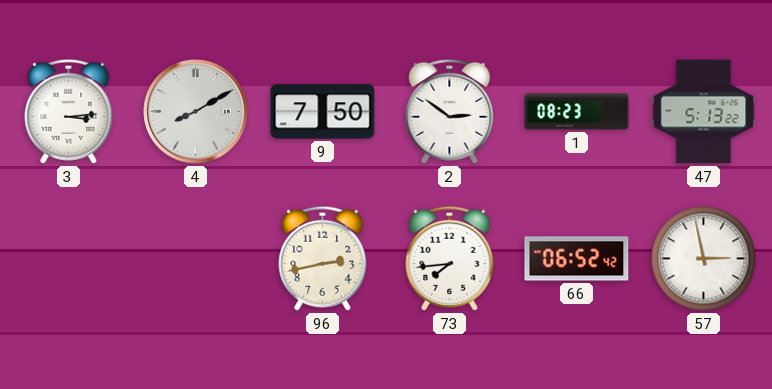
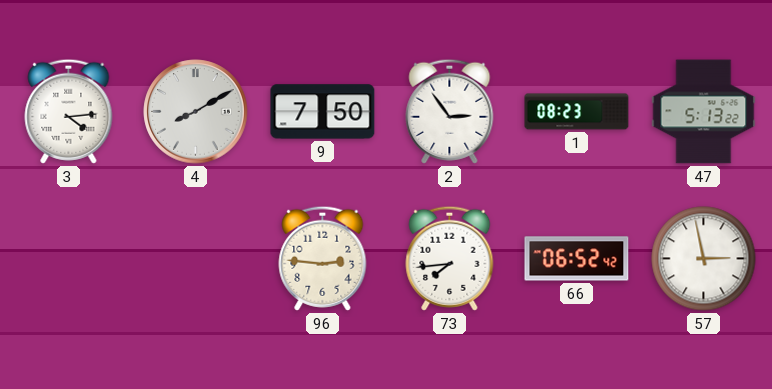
3: 3:14 -> 4:14
2: 2:51 -> 2:54
96: 2:43 -> 2:46
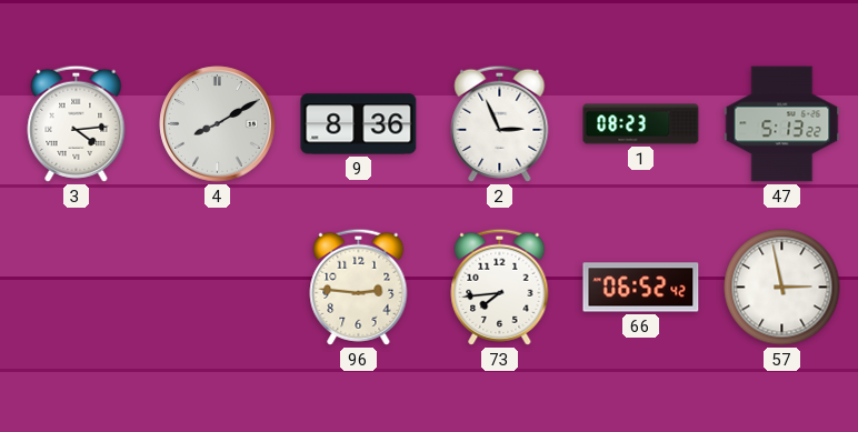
9: 7:50 -> 8:36
2: 2:54 -> 2:56
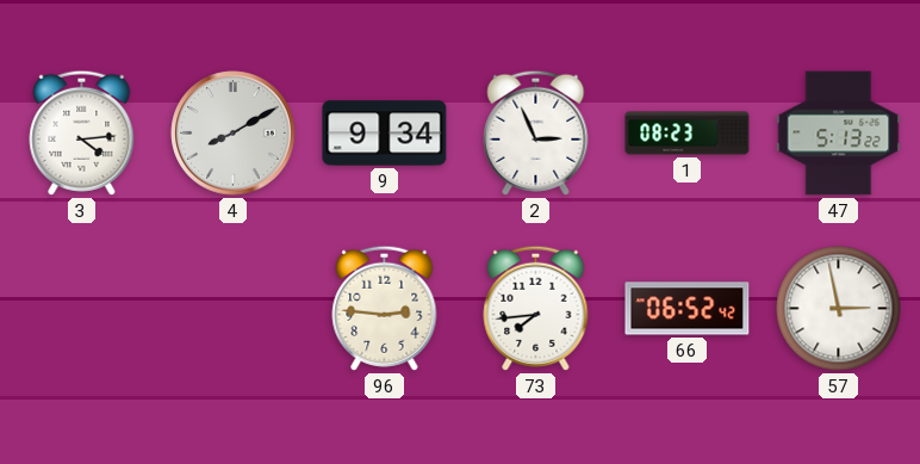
9: 8:36 -> 9:34
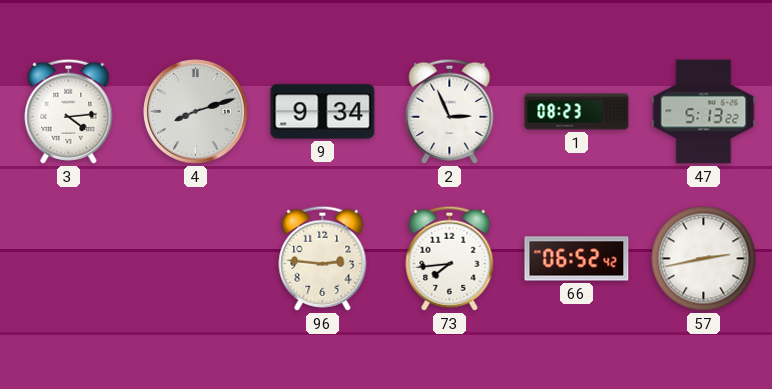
4: 8:10 -> 8:12
57: 2:58 -> 2:43
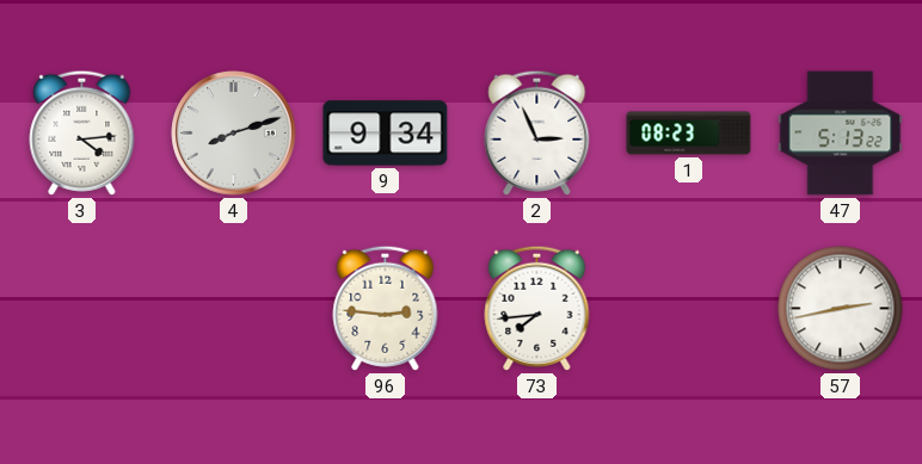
66: 06:52 -> none
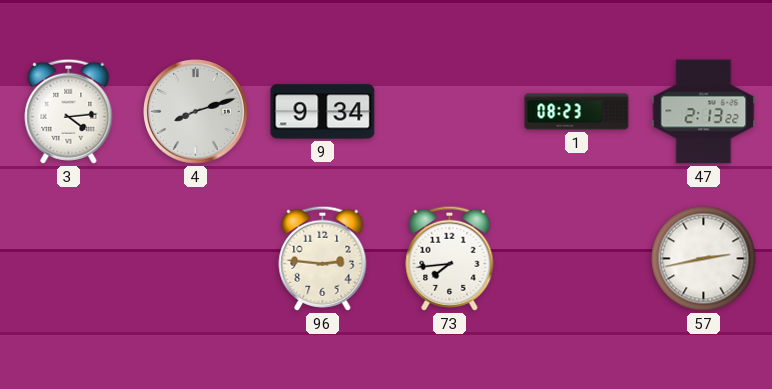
2: 2:56 -> none
47: 5:13 -> 2:13
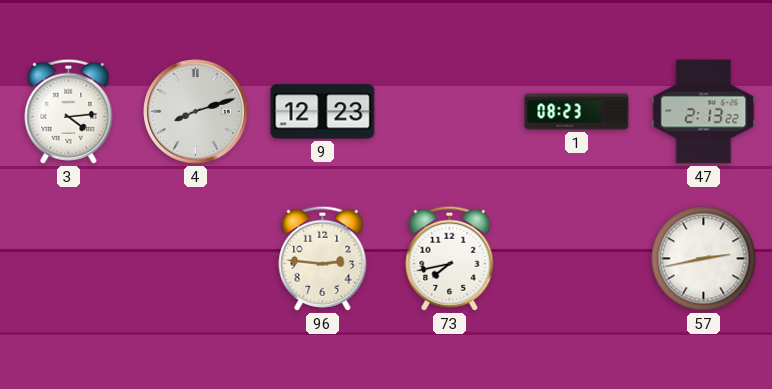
9: 9:34 -> 12:23
73: 7:44 -> 7:43
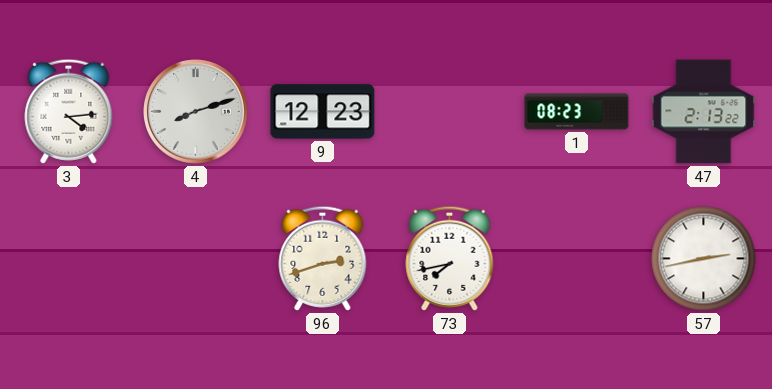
96: 2:46 -> 2:42
